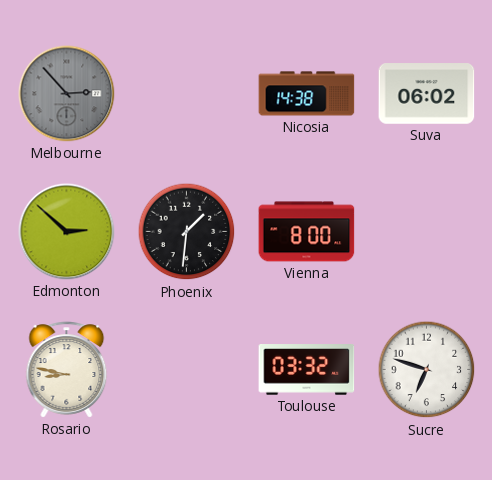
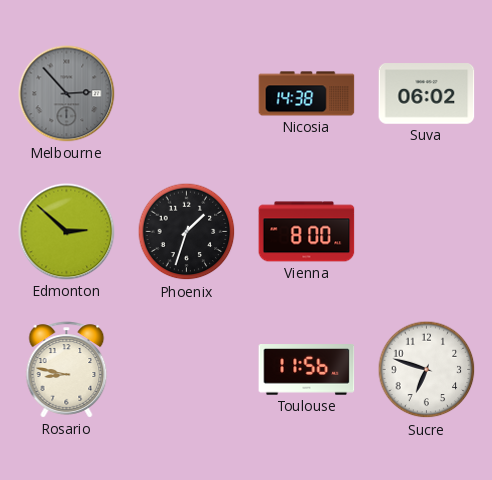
Phoenix: 1:31 -> 1:33
Toulouse: 03:32 -> 11:56
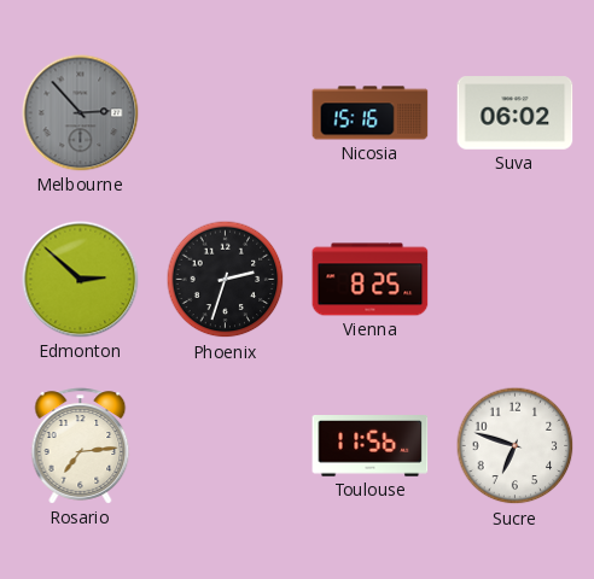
Nicosia: 14:38 -> 15:16
Phoenix: 1:33 -> 2:33
Vienna: 8:00 -> 8:25
Rosario: 8:47 -> 7:14
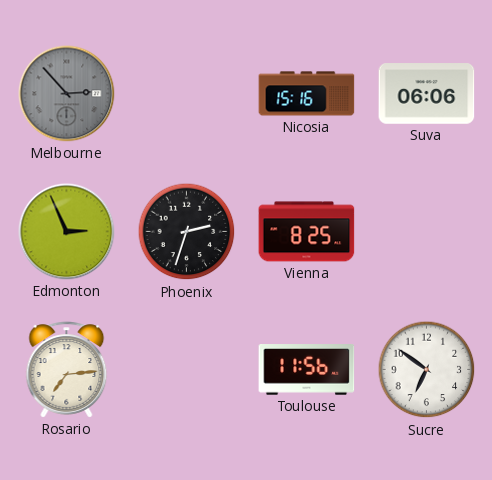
Suva: 06:02 -> 06:06
Edmonton: 2:52 -> 2:56
Sucre: 6:48 -> 6:51
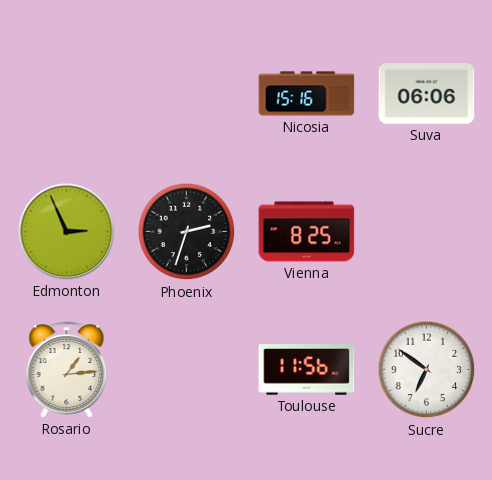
Melbourne: 2:53 -> none
Rosario: 7:14 -> 1:14
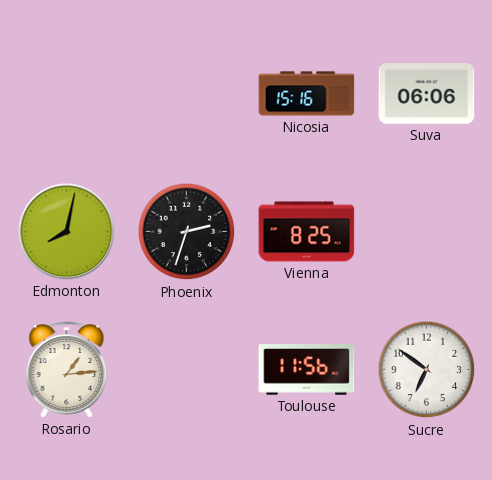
Edmonton: 2:56 -> 8:02
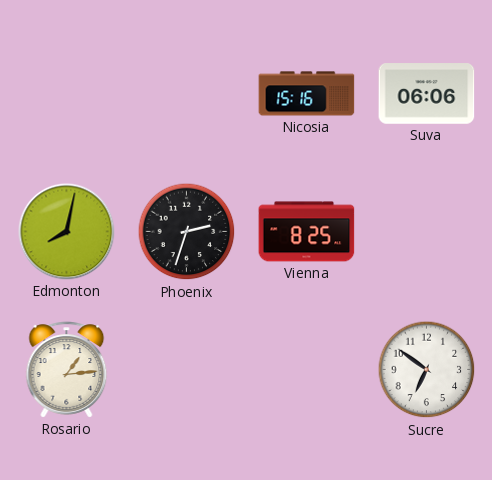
Toulouse: 11:56 -> none
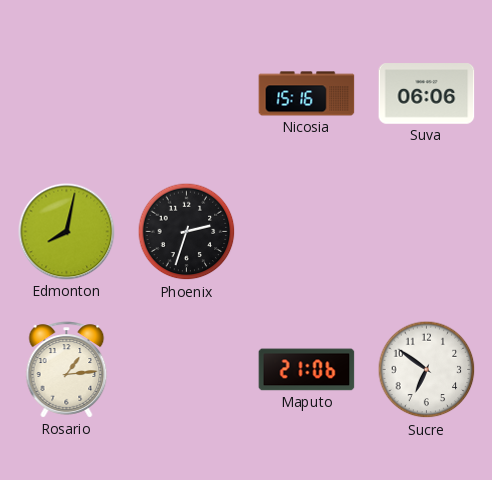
Vienna: 8:25 -> none
Maputo: none -> 21:06
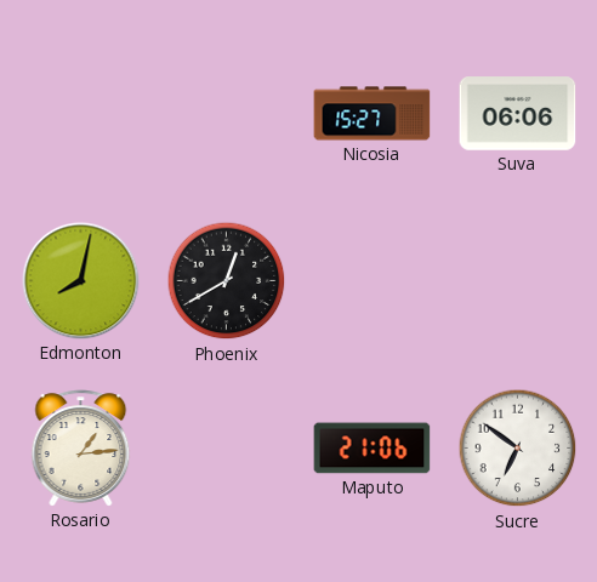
Nicosia: 15:16 -> 15:27
Phoenix: 2:33 -> 12:40
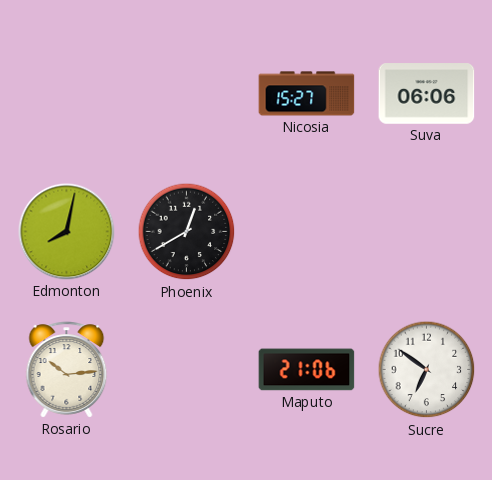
Rosario: 1:14 -> 10:14
